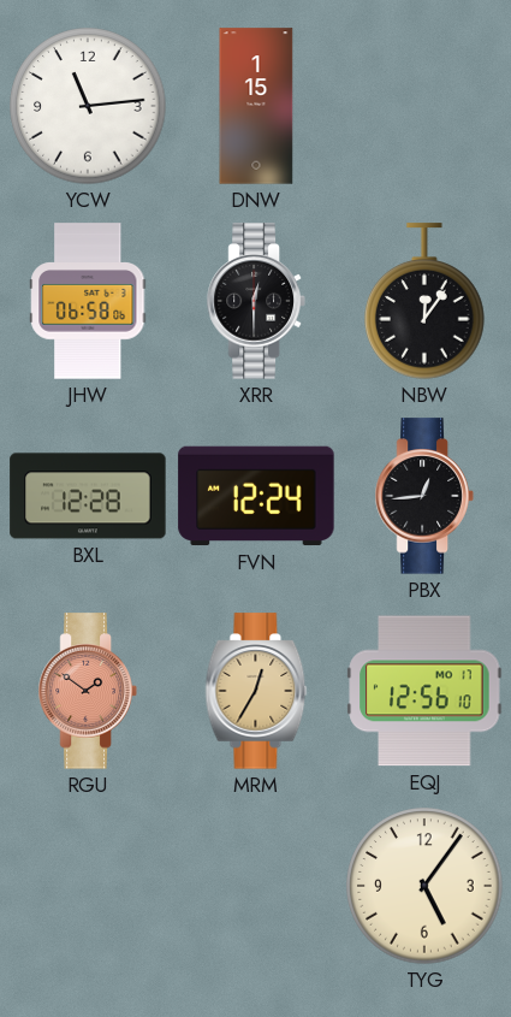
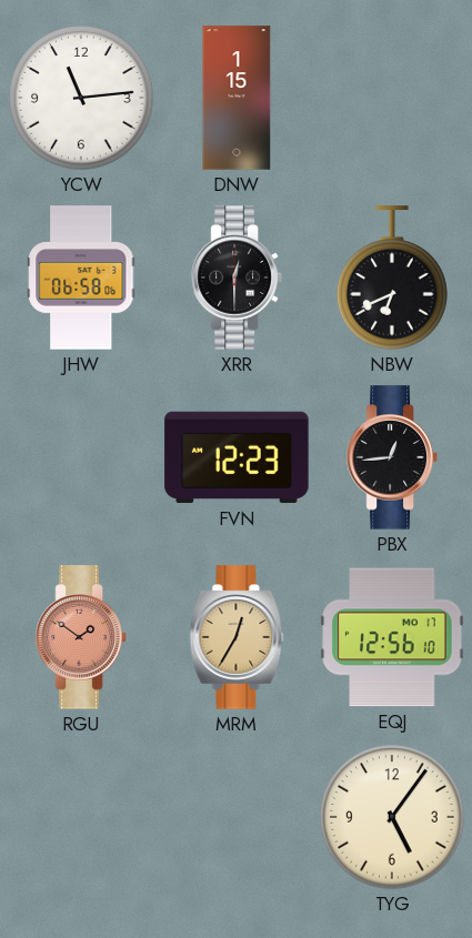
NBW: 12:06 -> 6:41
BXL: 12:28 -> none
FVN: 12:24 -> 12:23
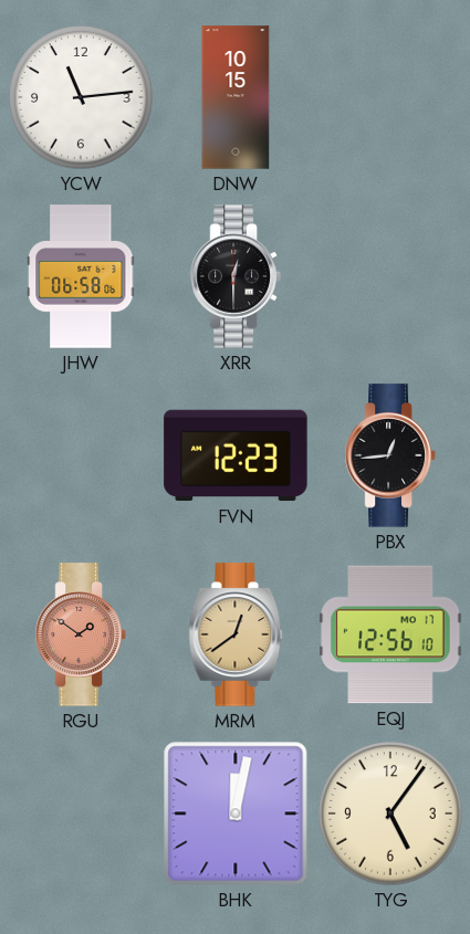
DNW: 1:15 -> 10:15
NBW: 6:41 -> none
MRM: 12:35 -> 12:39
BHK: none -> 12:02
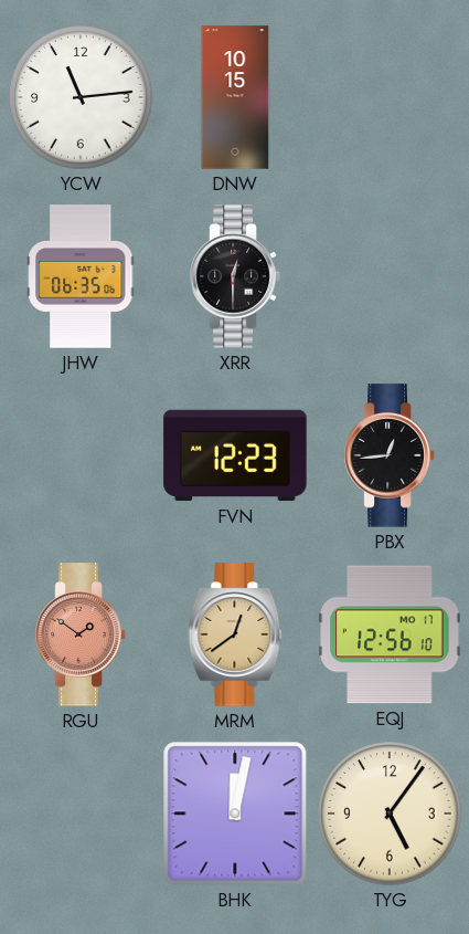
JHW: 06:58 -> 06:35
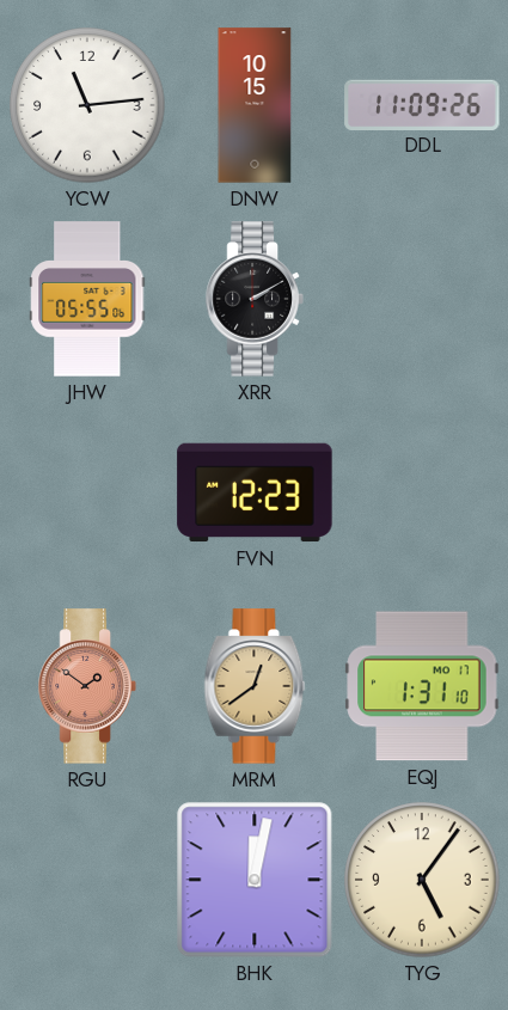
DDL: none -> 11:09
JHW: 06:35 -> 05:55
XRR: 12:30 -> 2:10
PBX: 12:44 -> none
EQJ: 12:56 -> 1:31
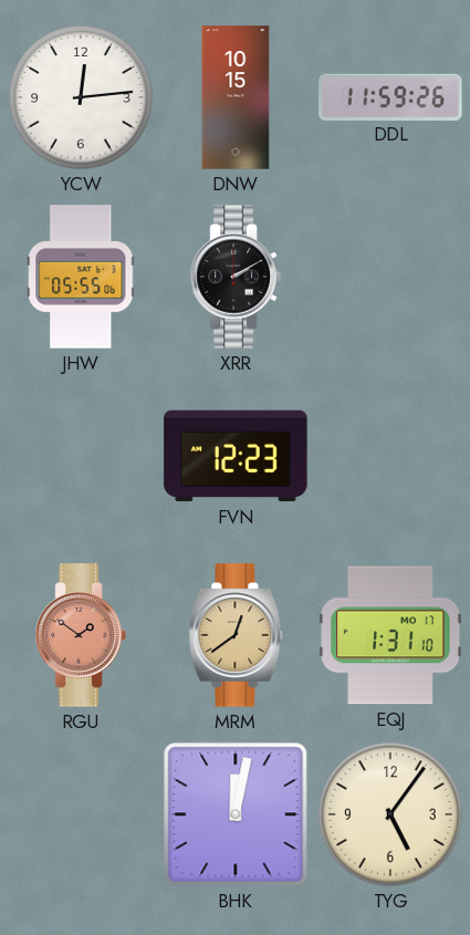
YCW: 11:14 -> 12:14
DDL: 11:09 -> 11:59
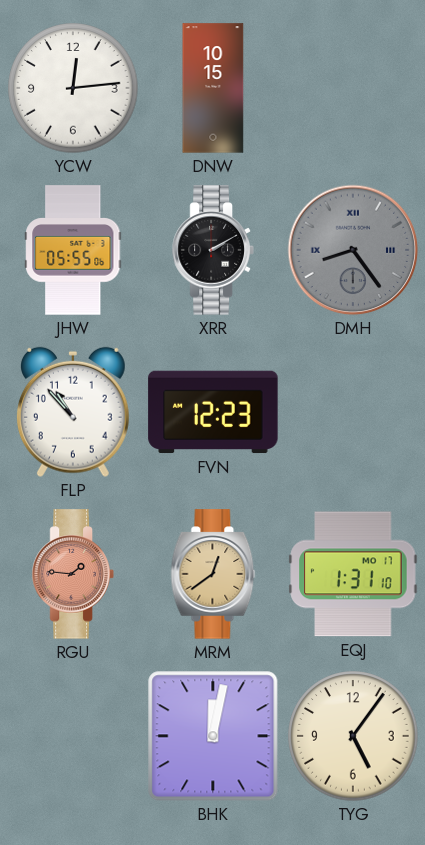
DDL: 11:59 -> none
DMH: none -> 8:24
FLP: none -> 10:53
RGU: 1:51 -> 1:46
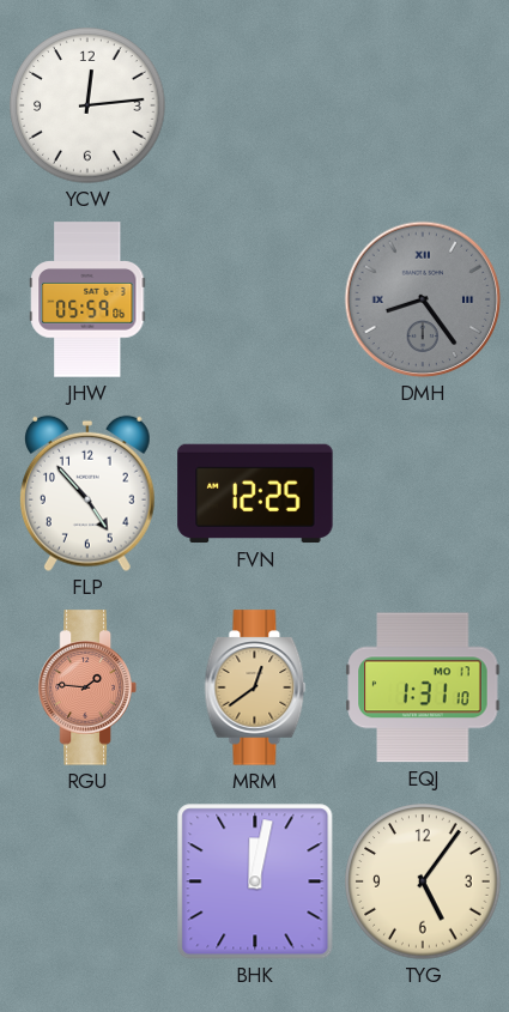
DNW: 10:15 -> none
JHW: 05:55 -> 05:59
XRR: 2:10 -> none
FLP: 10:53 -> 4:53
FVN: 12:23 -> 12:25
